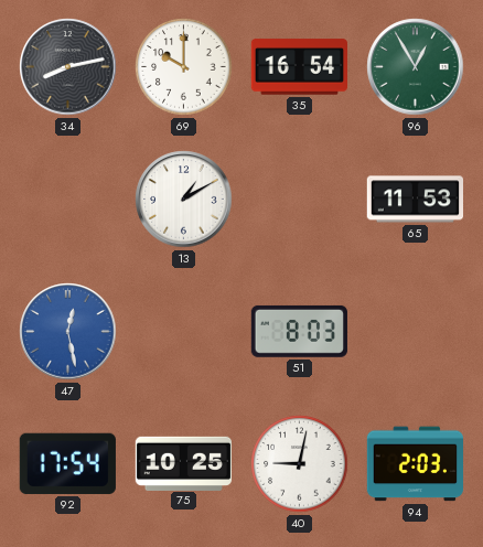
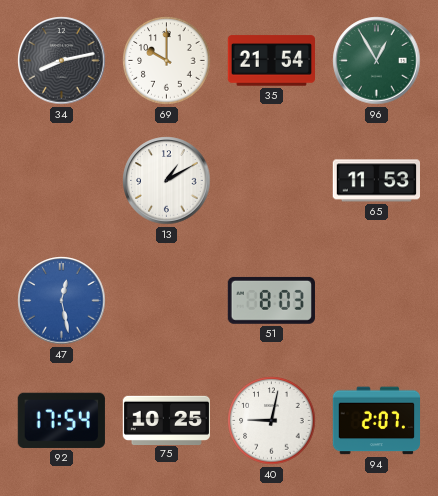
35: 16:54 -> 21:54
94: 2:03 -> 2:07
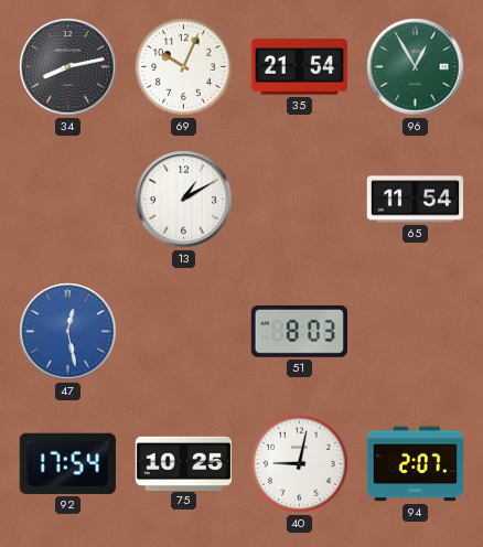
69: 10:00 -> 10:04
65: 11:53 -> 11:54
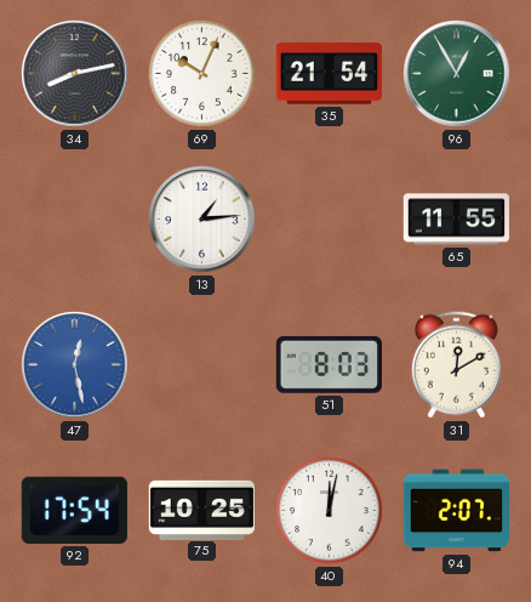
13: 1:10 -> 1:14
65: 11:54 -> 11:55
31: none -> 12:10
40: 9:02 -> 12:02
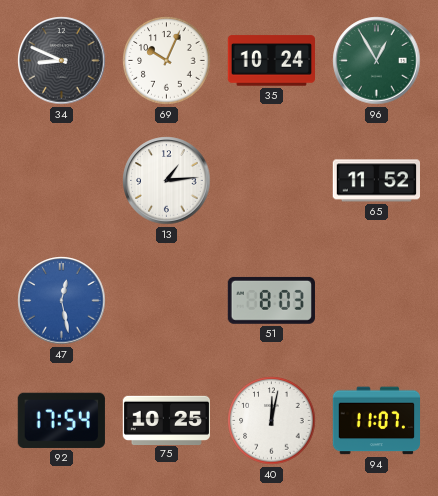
34: 8:13 -> 8:49
35: 21:54 -> 10:24
65: 11:55 -> 11:52
31: 12:10 -> none
94: 2:07 -> 11:07
